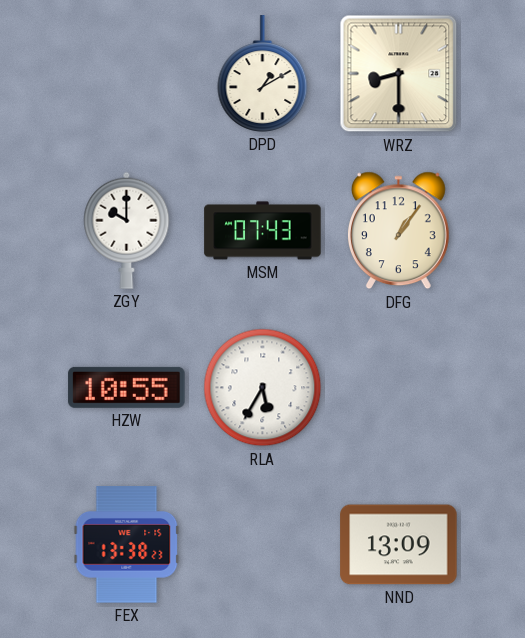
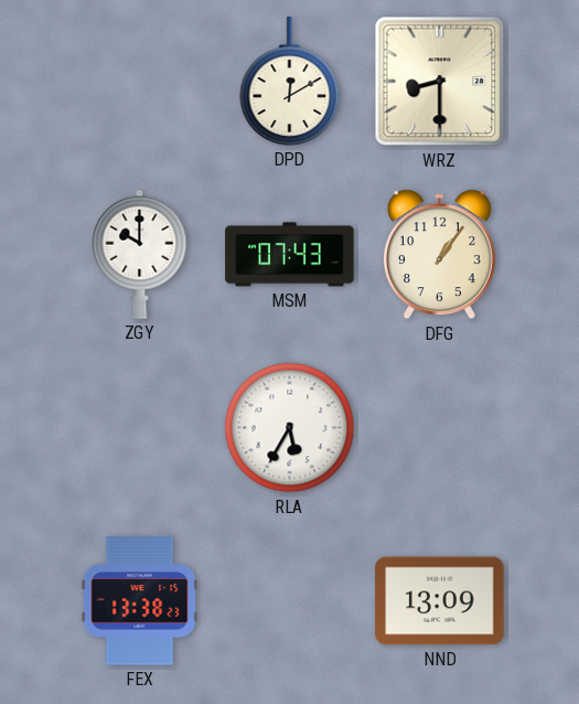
DPD: 1:10 -> 12:10
HZW: 10:55 -> none
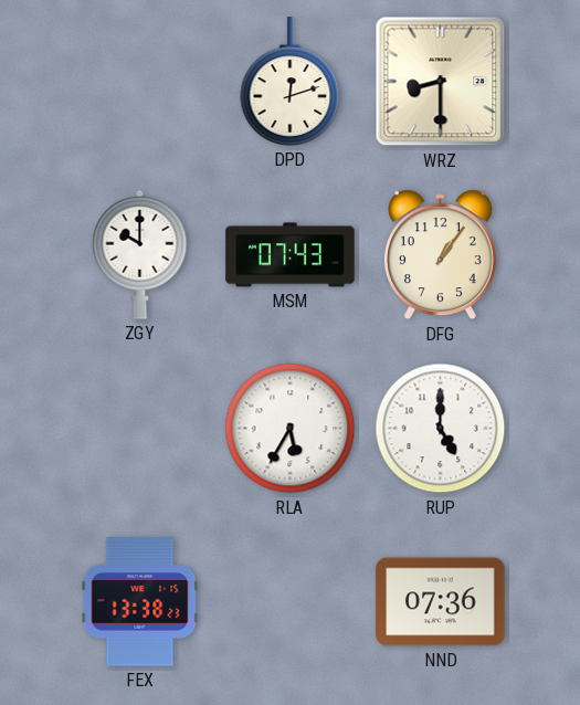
DPD: 12:10 -> 12:12
RUP: none -> 5:00
NND: 13:09 -> 07:36
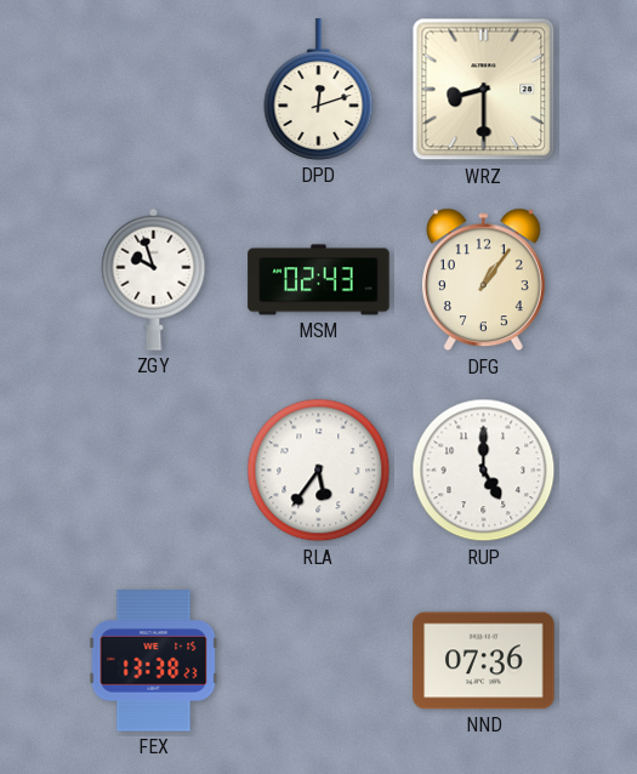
ZGY: 10:00 -> 9:57
MSM: 07:43 -> 02:43
RLA: 5:35 -> 5:36
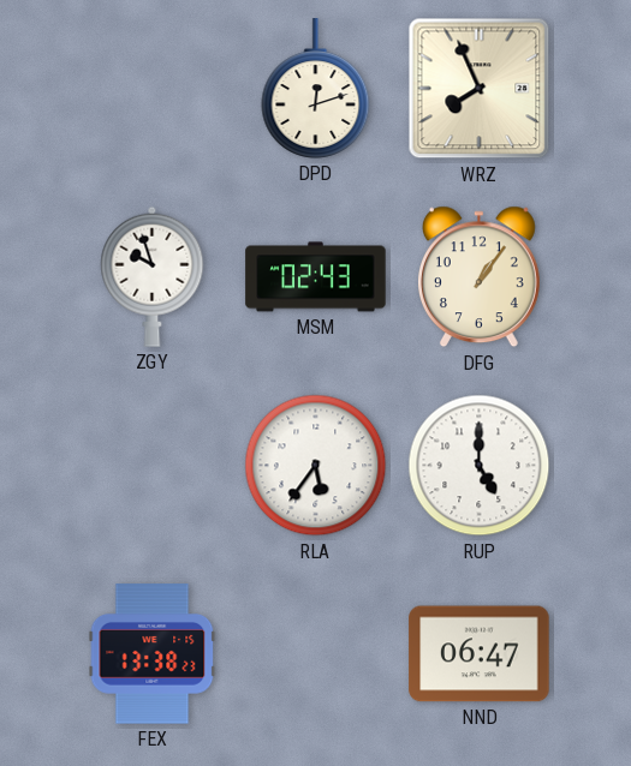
WRZ: 8:30 -> 7:56
NND: 07:36 -> 06:47
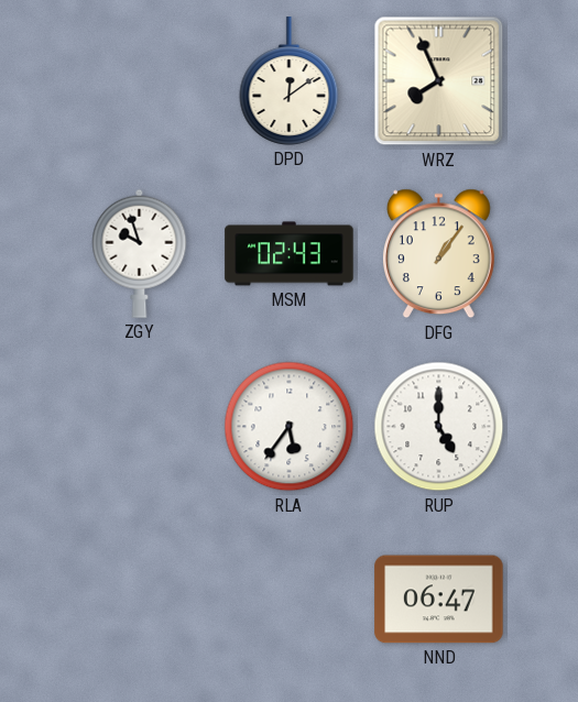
DPD: 12:12 -> 12:09
FEX: 13:38 -> none
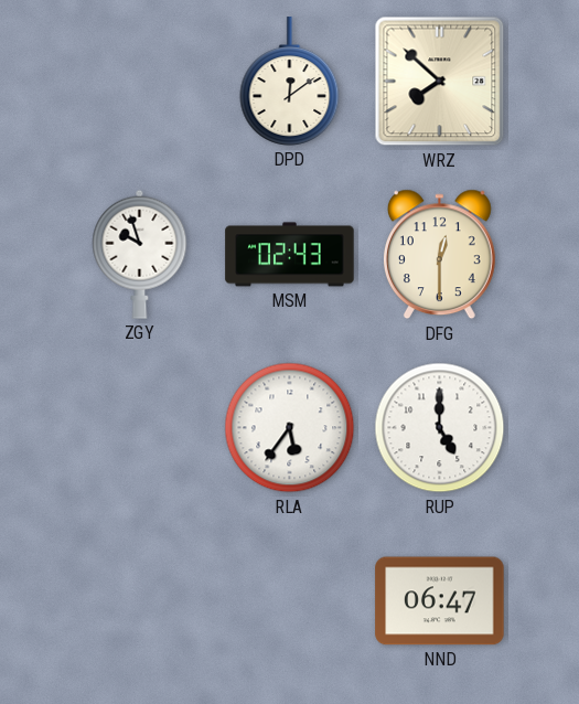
WRZ: 7:56 -> 7:52
DFG: 1:06 -> 12:30
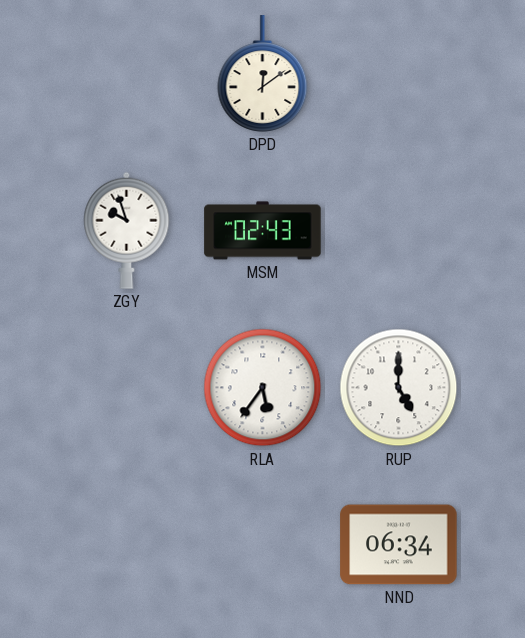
WRZ: 7:52 -> none
DFG: 12:30 -> none
NND: 06:47 -> 06:34
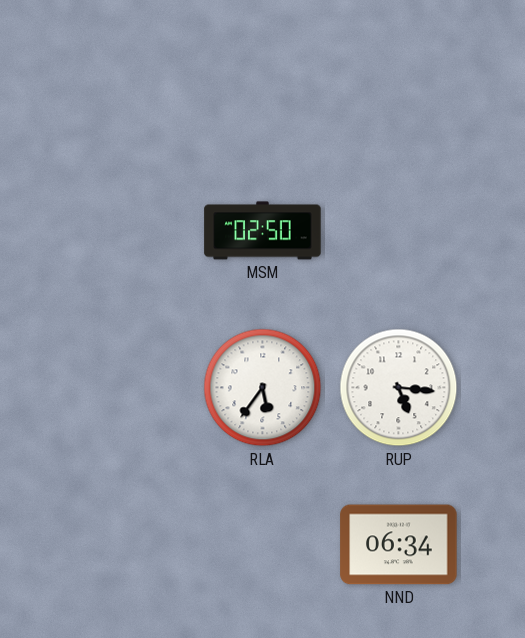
DPD: 12:09 -> none
ZGY: 9:57 -> none
MSM: 02:43 -> 02:50
RUP: 5:00 -> 5:16
